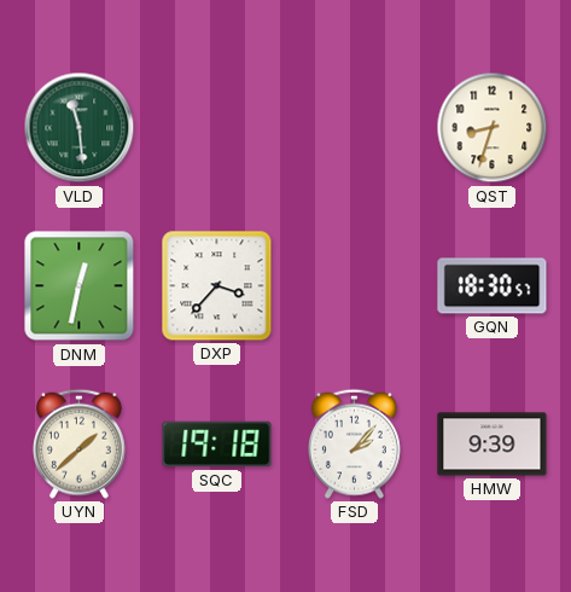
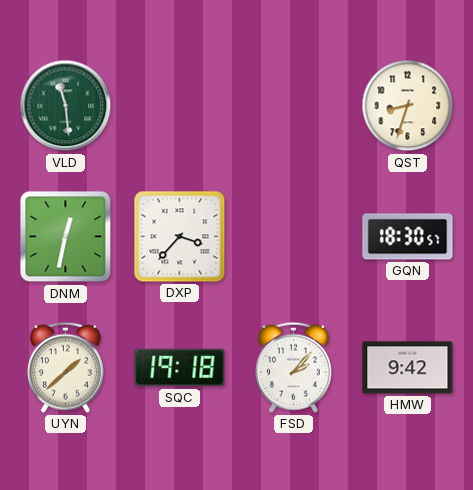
HMW: 9:39 -> 9:42
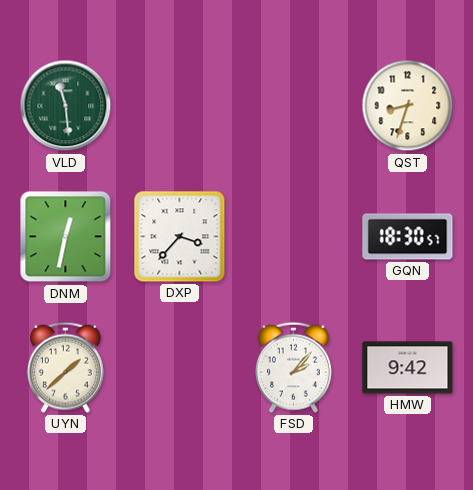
SQC: 19:18 -> none
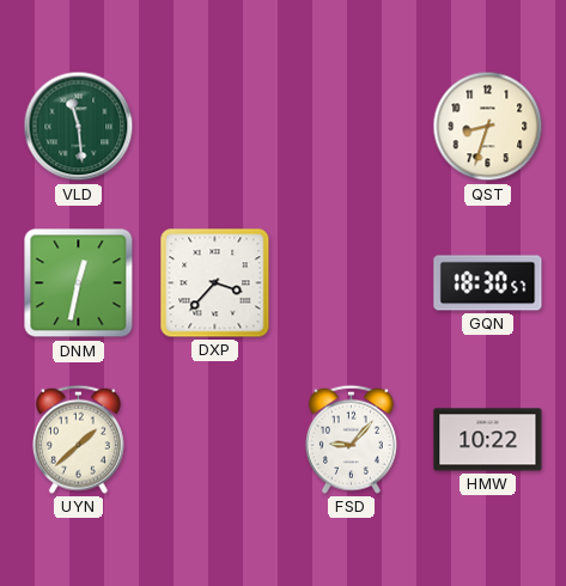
FSD: 2:07 -> 9:07
HMW: 9:42 -> 10:22
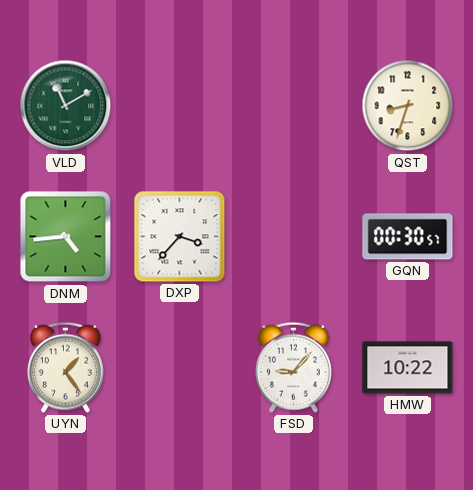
VLD: 11:29 -> 11:10
DNM: 12:32 -> 4:44
GQN: 18:30 -> 00:30
UYN: 1:38 -> 1:24
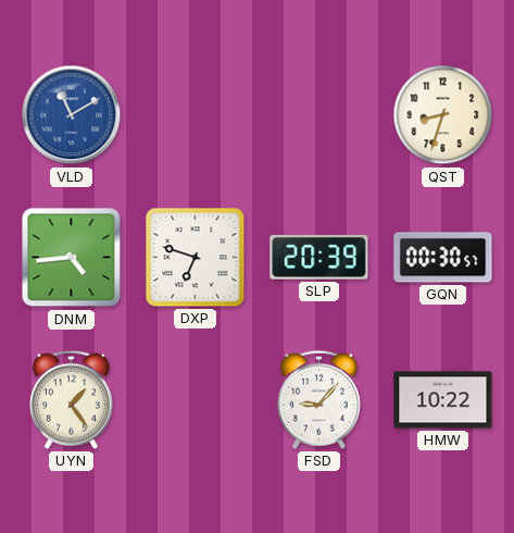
VLD dial: green -> blue
DXP: 3:37 -> 6:48
SLP: none -> 20:39
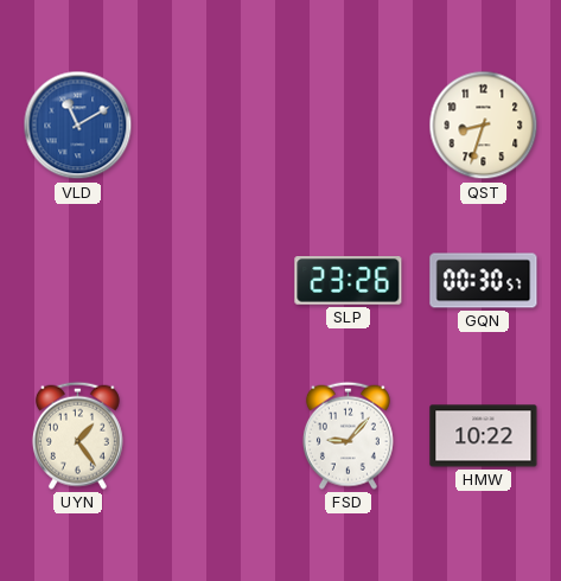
DNM: 4:44 -> none
DXP: 6:48 -> none
SLP: 20:39 -> 23:26
